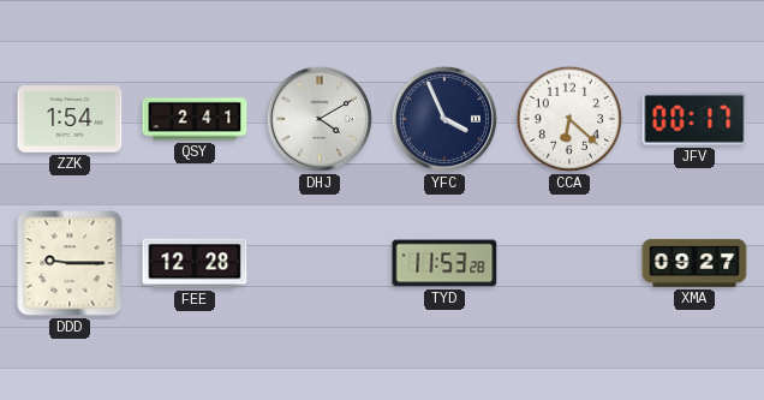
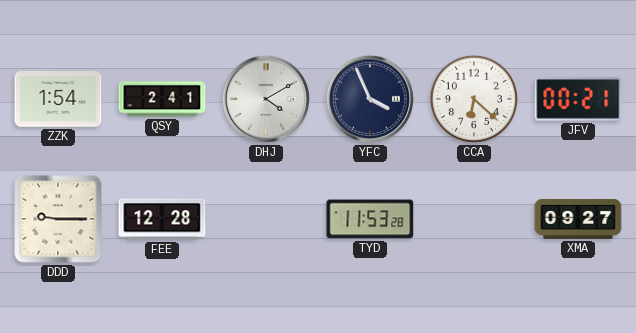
JFV: 00:17 -> 00:21
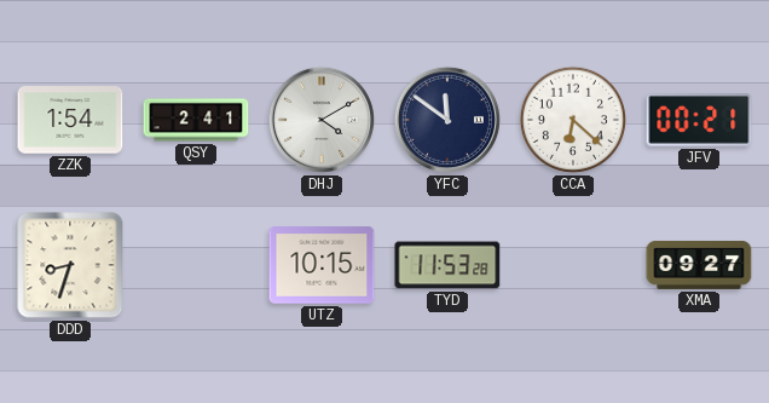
YFC: 3:56 -> 11:51
DDD: 9:15 -> 8:33
FEE: 12:28 -> none
UTZ: none -> 10:15
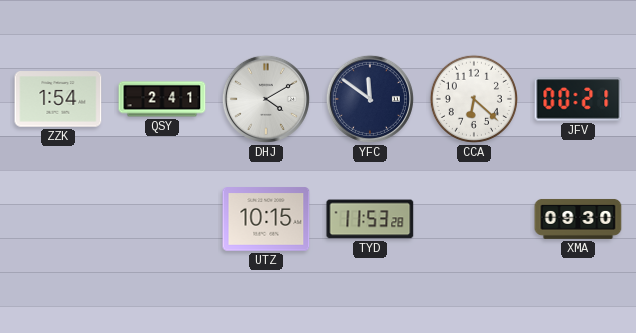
DDD: 8:33 -> none
XMA: 09:27 -> 09:30
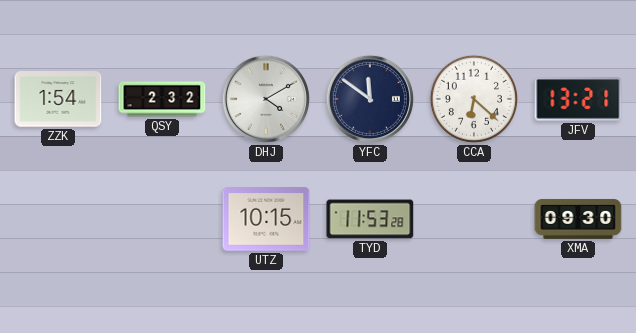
QSY: 2:41 -> 2:32
JFV: 00:21 -> 13:21
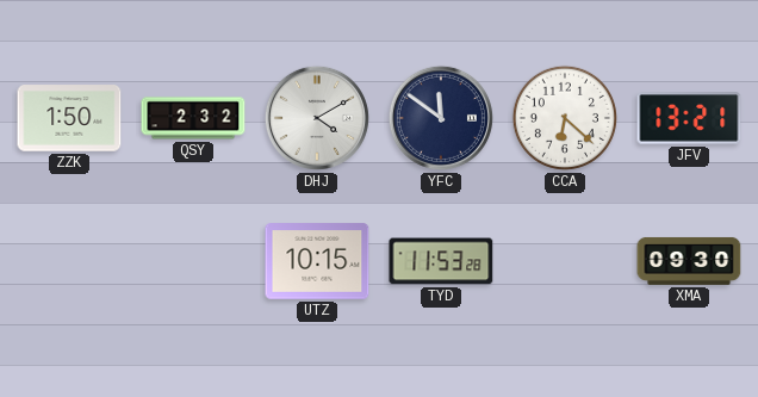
ZZK: 1:54 -> 1:50
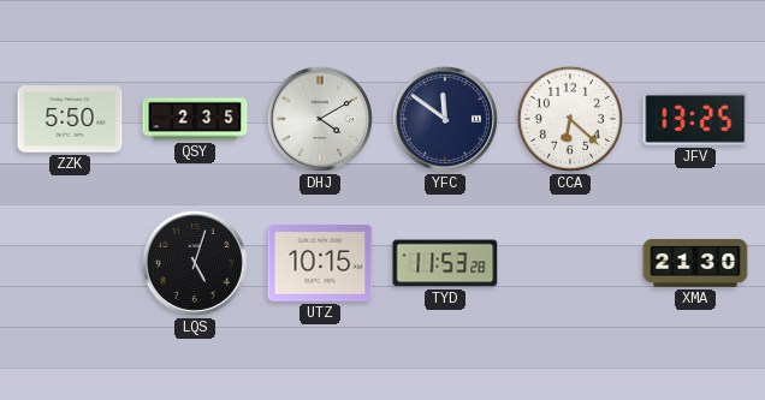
ZZK: 1:50 -> 5:50
QSY: 2:32 -> 2:35
JFV: 13:21 -> 13:25
LQS: none -> 5:03
XMA: 09:30 -> 21:30
